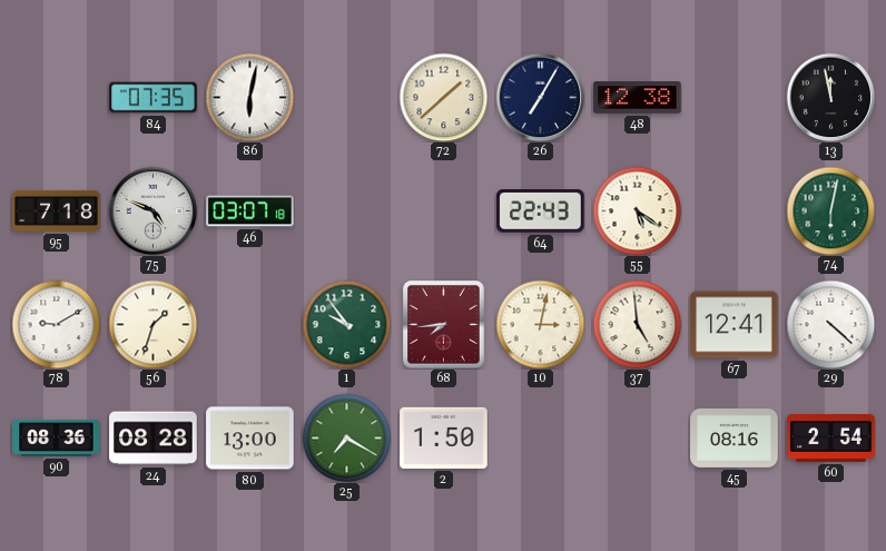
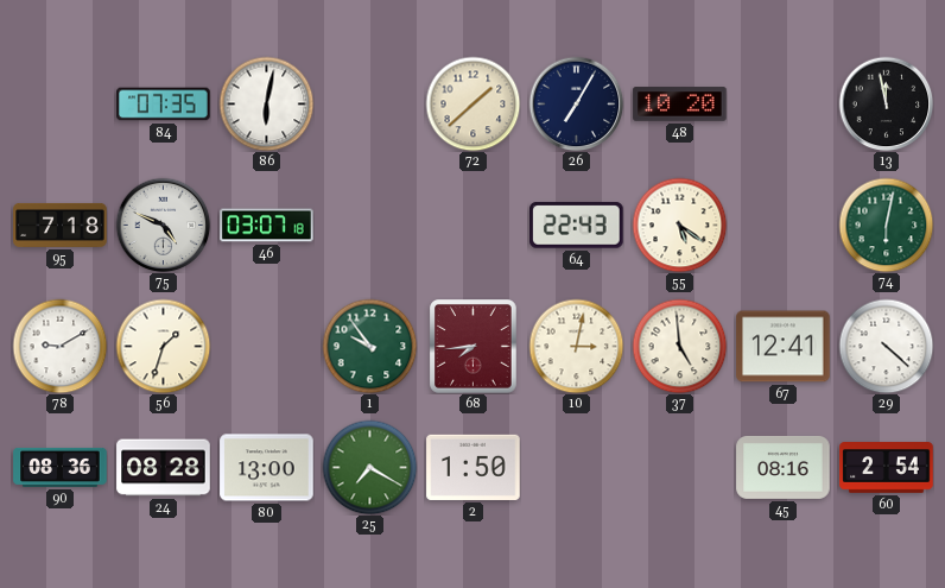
48: 12:38 -> 10:20
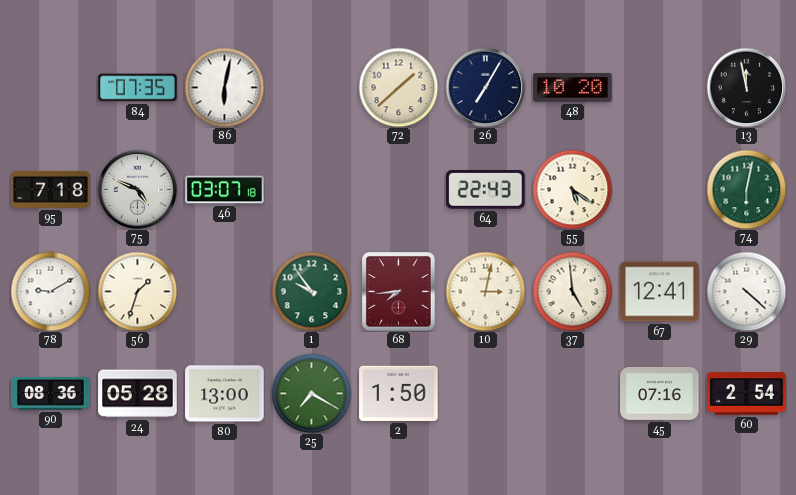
24: 08:28 -> 05:28
45: 08:16 -> 07:16
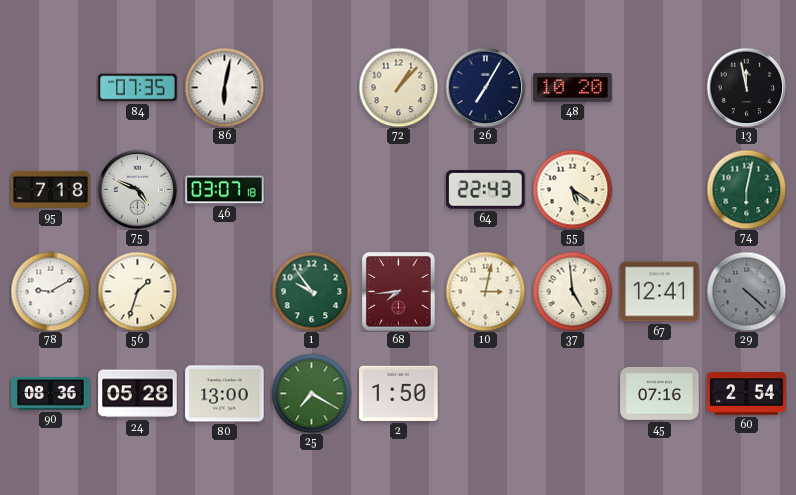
72: 1:38 -> 1:07
29 dial: white -> grey
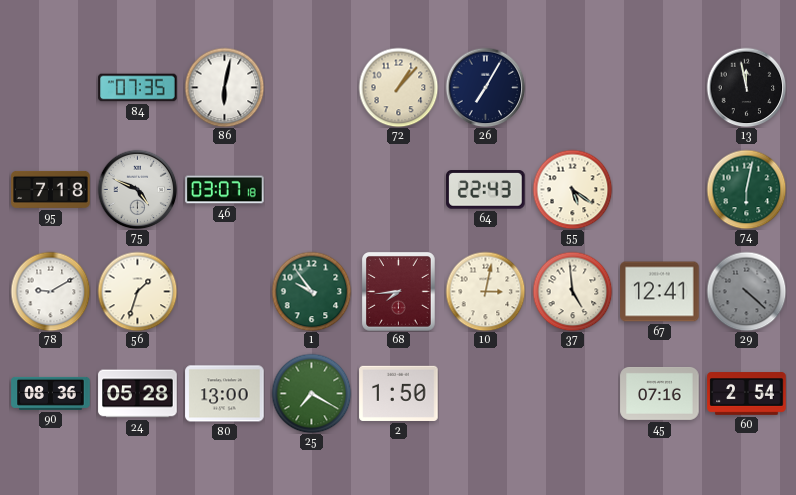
48: 10:20 -> none
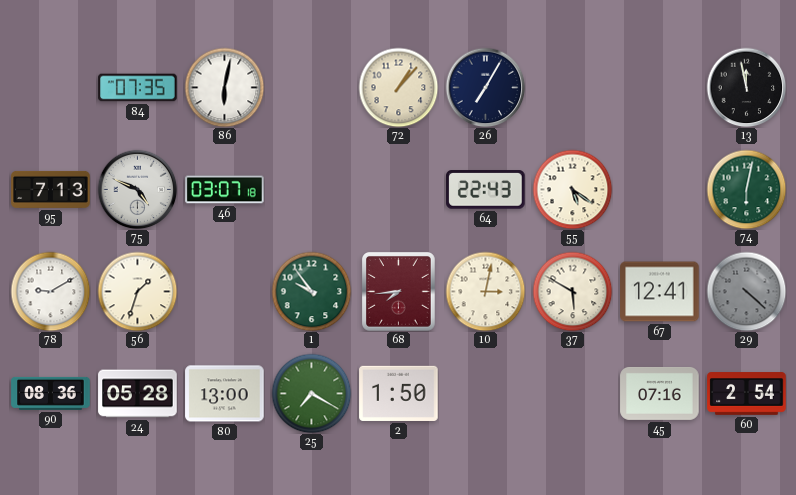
95: 7:18 -> 7:13
37: 4:59 -> 5:50
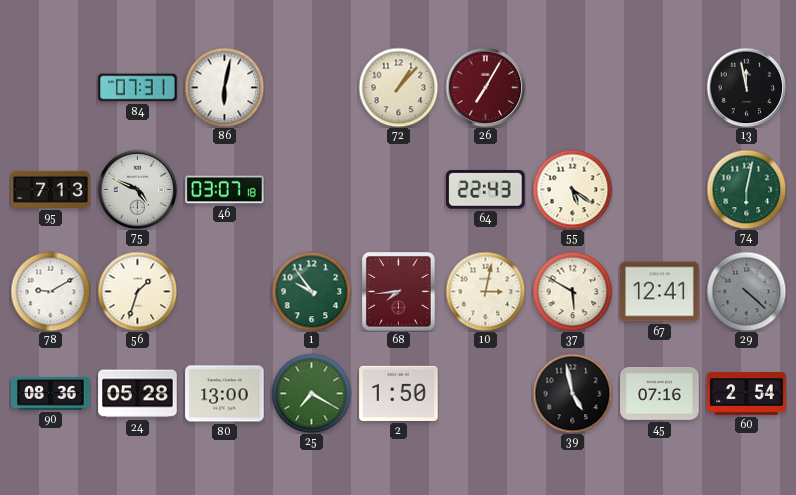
84: 07:35 -> 07:31
26 dial: navy -> burgundy
39: none -> 4:58
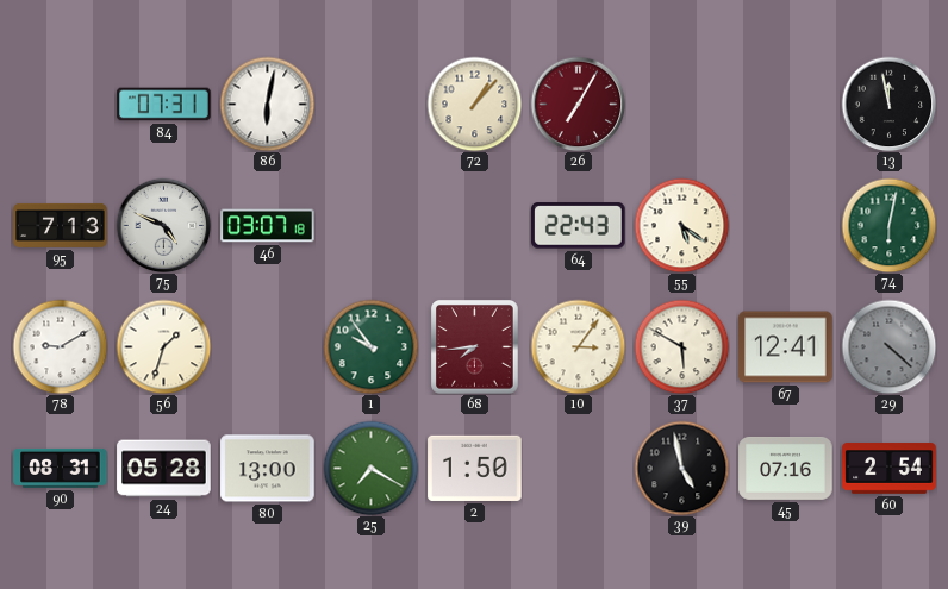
10: 3:02 -> 3:06
90: 08:36 -> 08:31
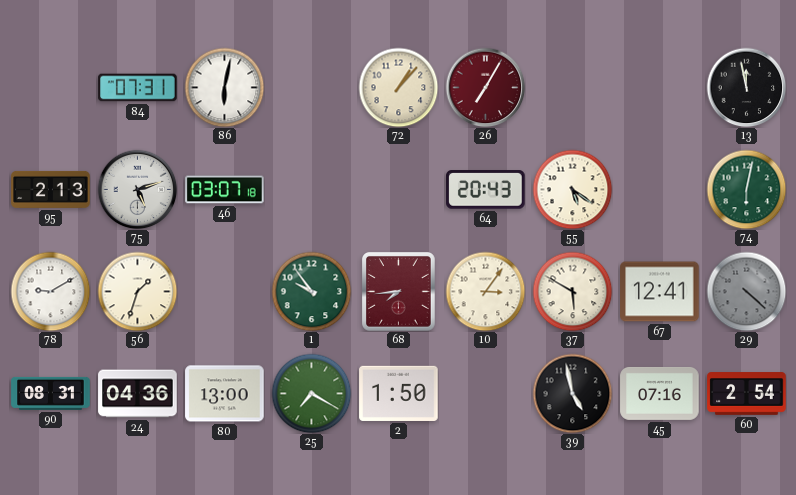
95: 7:13 -> 2:13
75: 4:49 -> 5:12
64: 22:43 -> 20:43
24: 05:28 -> 04:36
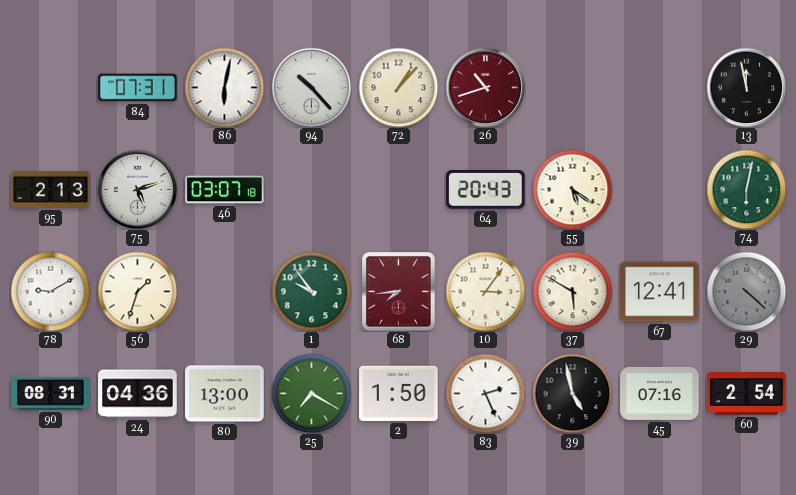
94: none -> 10:23
26: 7:05 -> 10:42
83: none -> 2:26
